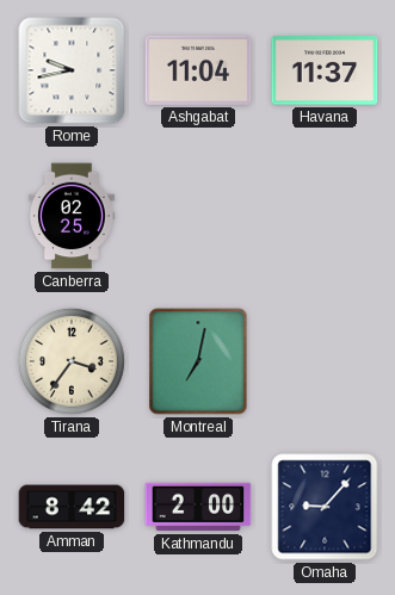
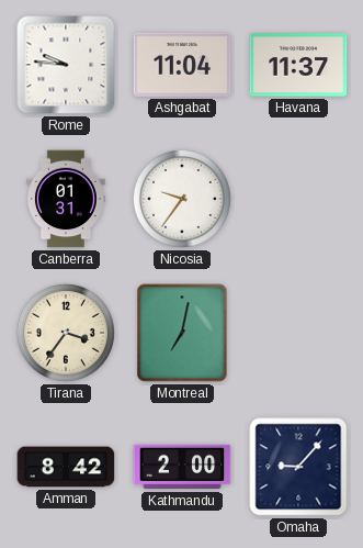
Rome: 9:43 -> 9:46
Canberra: 02:25 -> 01:31
Nicosia: none -> 9:36
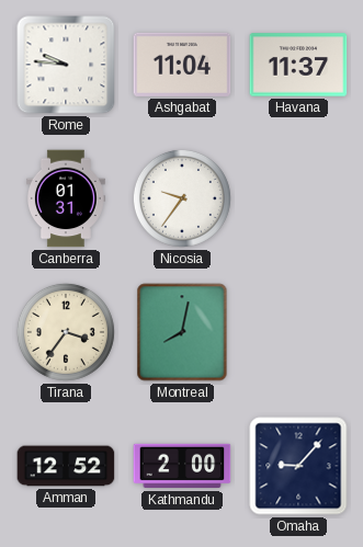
Montreal: 7:02 -> 8:02
Amman: 8:42 -> 12:52
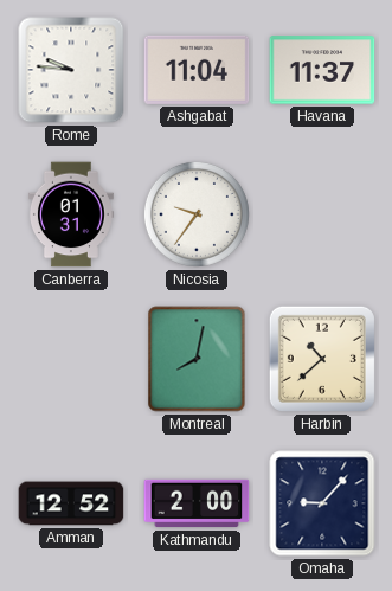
Tirana: 3:36 -> none
Harbin: none -> 10:38
